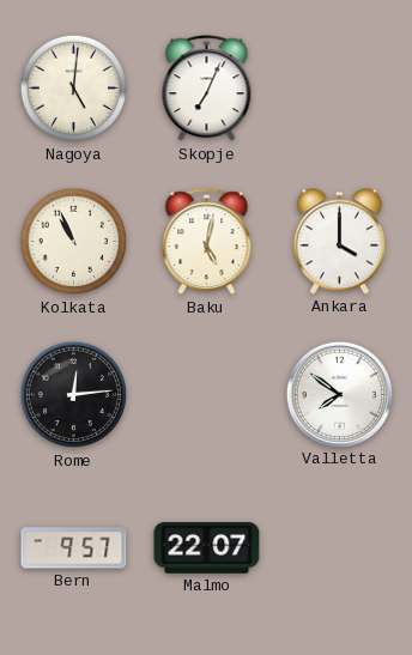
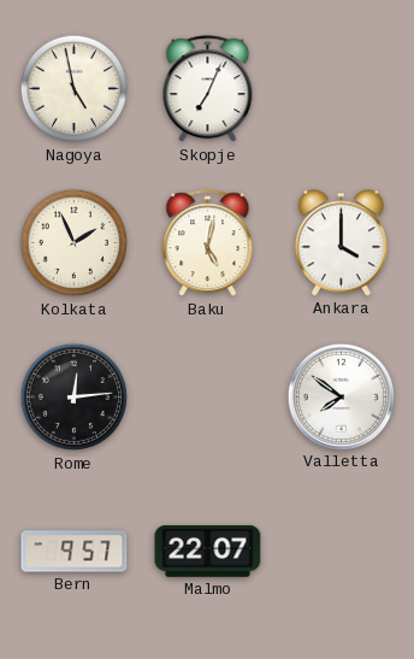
Nagoya: 5:01 -> 4:58
Kolkata: 10:56 -> 1:56
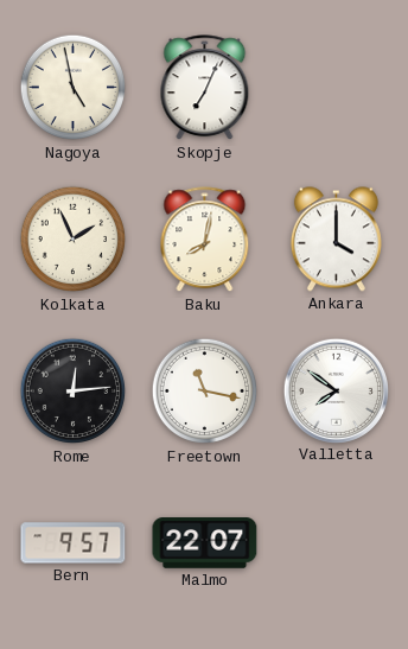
Baku: 5:02 -> 8:02
Freetown: none -> 11:17
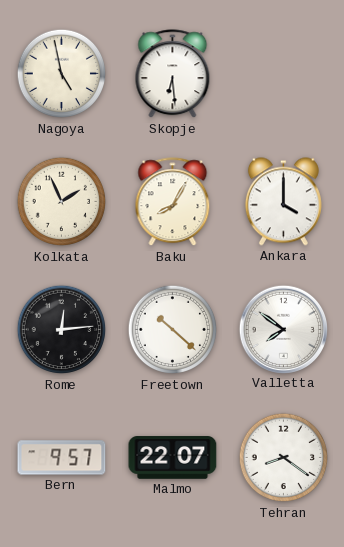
Skopje: 7:04 -> 6:29
Baku: 8:02 -> 8:05
Freetown: 11:17 -> 10:22
Tehran: none -> 8:21
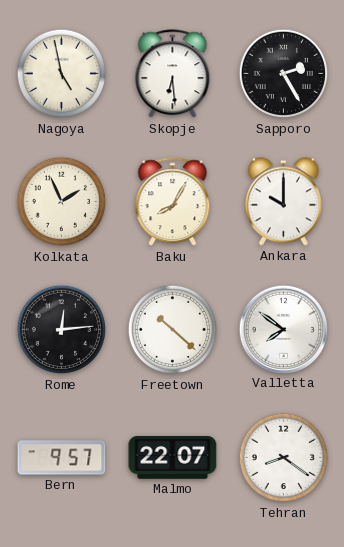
Sapporo: none -> 2:25
Ankara: 4:00 -> 10:00
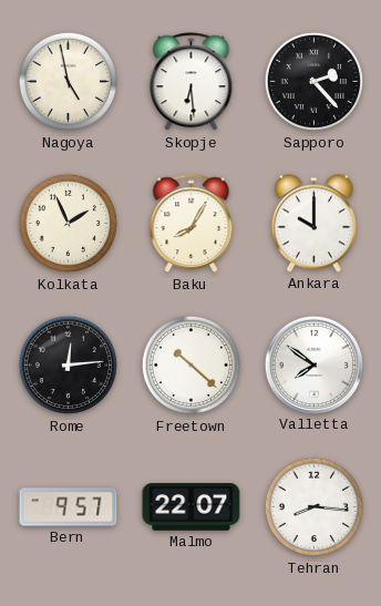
Sapporo: 2:25 -> 2:23
Tehran: 8:21 -> 8:16
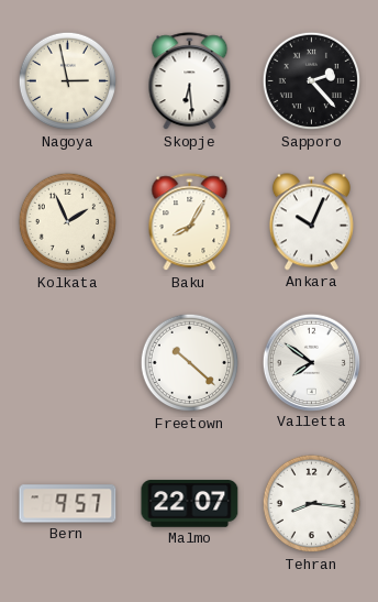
Nagoya: 4:58 -> 2:58
Ankara: 10:00 -> 10:04
Rome: 12:14 -> none
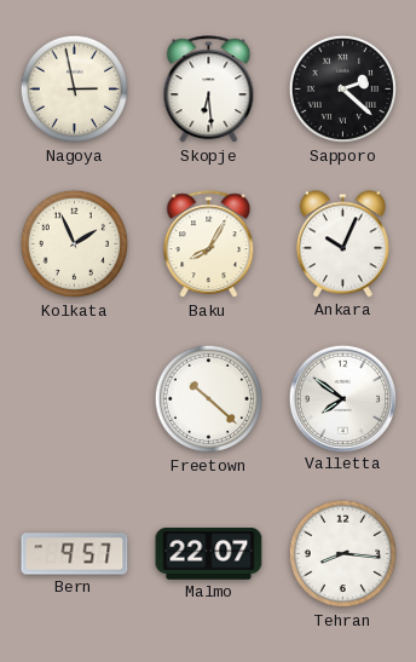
Sapporo: 2:23 -> 2:22
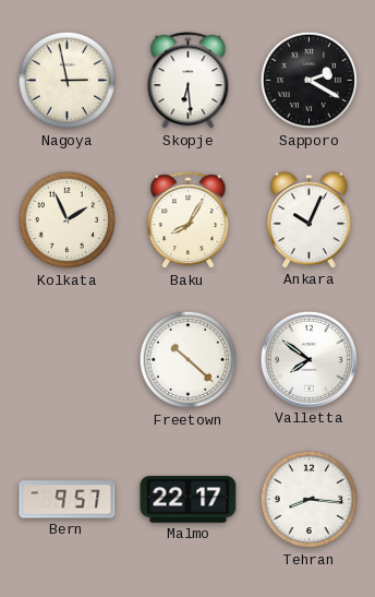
Sapporo: 2:22 -> 2:20
Malmo: 22:07 -> 22:17
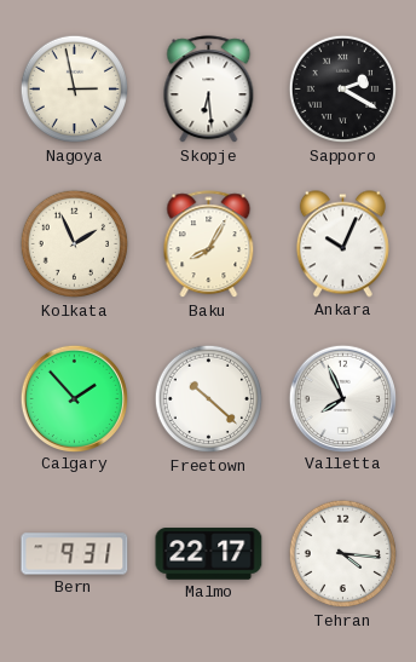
Calgary: none -> 1:53
Valletta: 7:51 -> 7:56
Bern: 9:57 -> 9:31
Tehran: 8:16 -> 4:16
